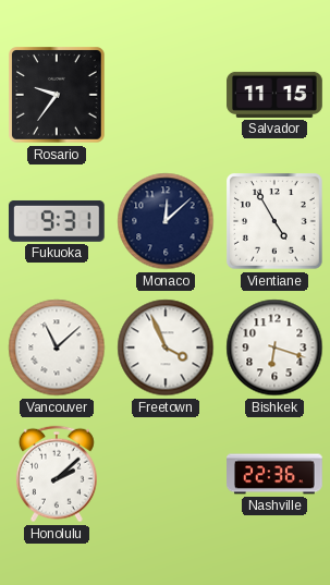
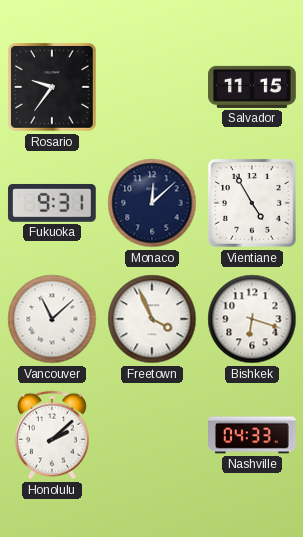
Nashville: 22:36 -> 04:33
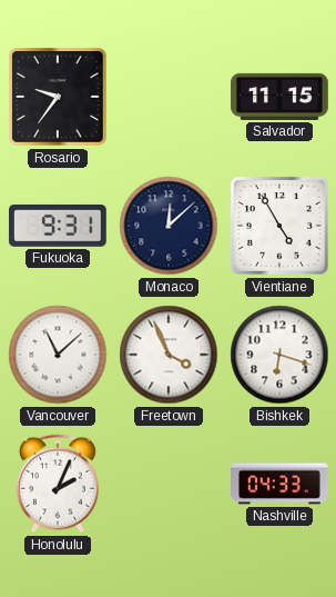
Honolulu: 2:08 -> 2:04
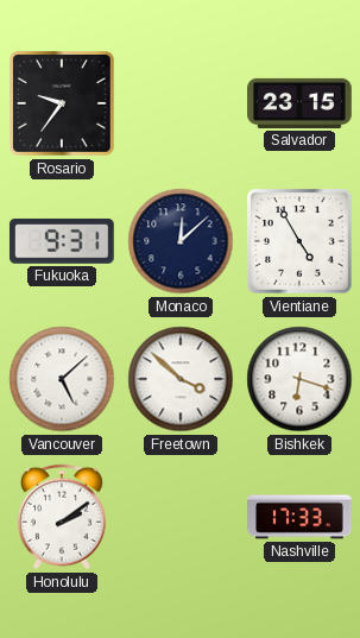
Salvador: 11:15 -> 23:15
Vancouver: 11:08 -> 5:08
Freetown: 3:56 -> 3:52
Honolulu: 2:04 -> 2:09
Nashville: 04:33 -> 17:33
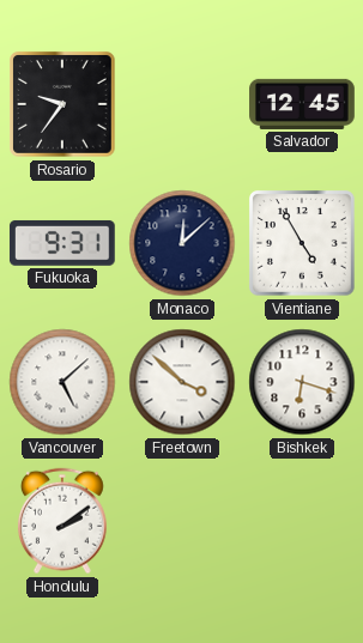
Salvador: 23:15 -> 12:45
Nashville: 17:33 -> none
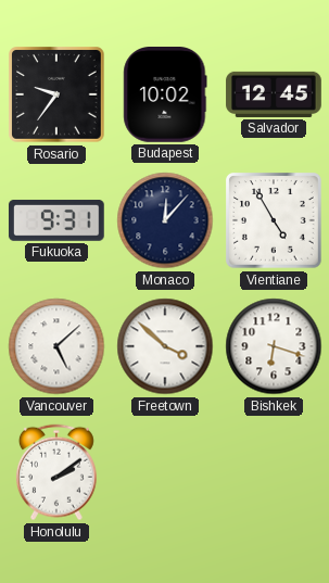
Budapest: none -> 10:02
Monaco: 12:08 -> 12:07
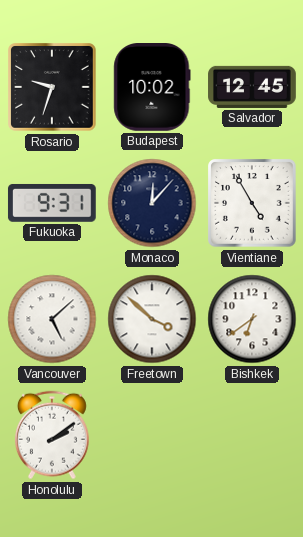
Rosario: 9:36 -> 9:33
Bishkek: 6:18 -> 6:39
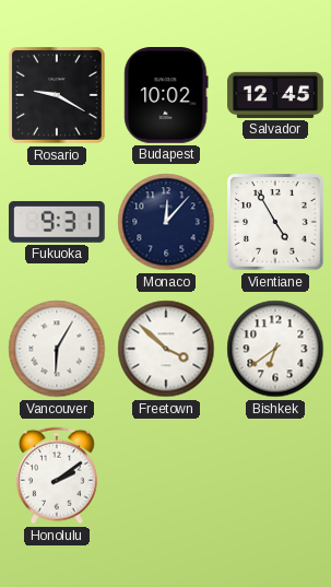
Rosario: 9:33 -> 9:20
Vancouver: 5:08 -> 6:05
